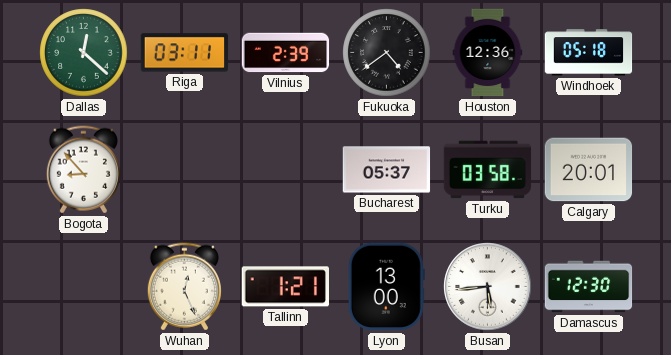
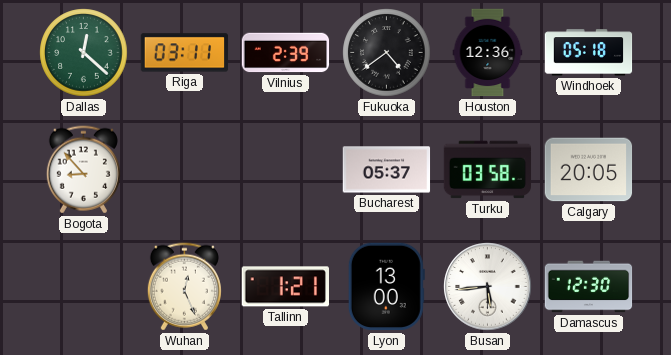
Calgary: 20:01 -> 20:05
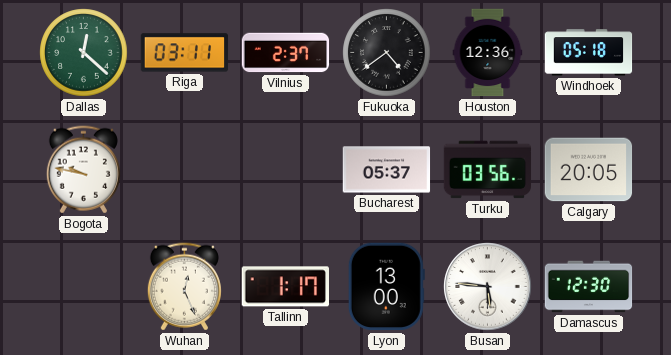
Vilnius: 2:39 -> 2:37
Bogota: 8:53 -> 9:47
Turku: 03:58 -> 03:56
Tallinn: 1:21 -> 1:17
Busan: 5:44 -> 5:46
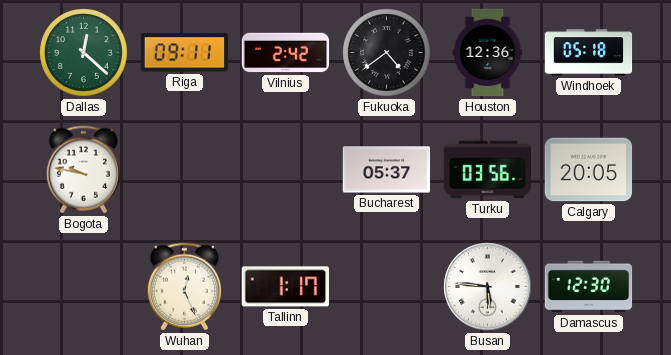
Riga: 03:11 -> 09:11
Vilnius: 2:37 -> 2:42
Lyon: 13:00 -> none
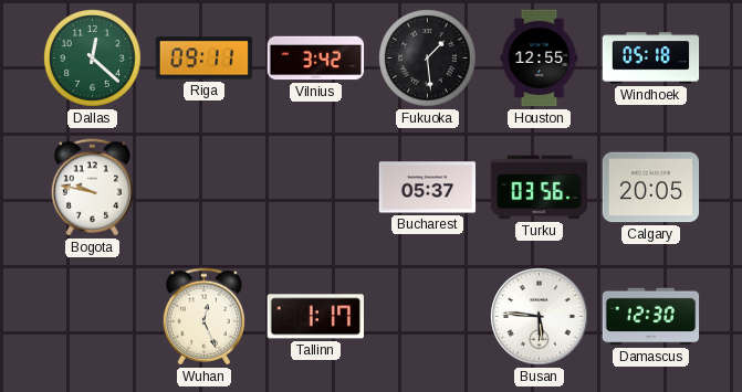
Vilnius: 2:42 -> 3:42
Fukuoka: 4:39 -> 1:29
Houston: 12:36 -> 12:55
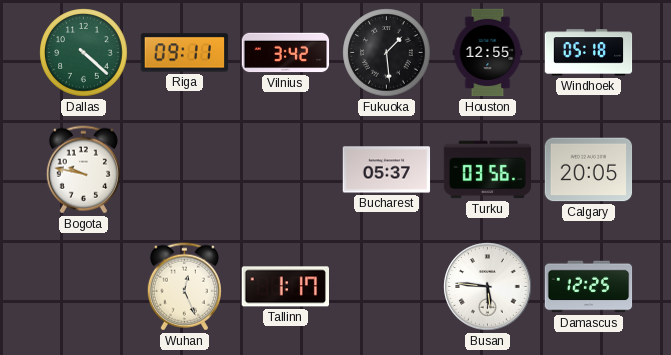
Dallas: 12:22 -> 4:22
Damascus: 12:30 -> 12:25
